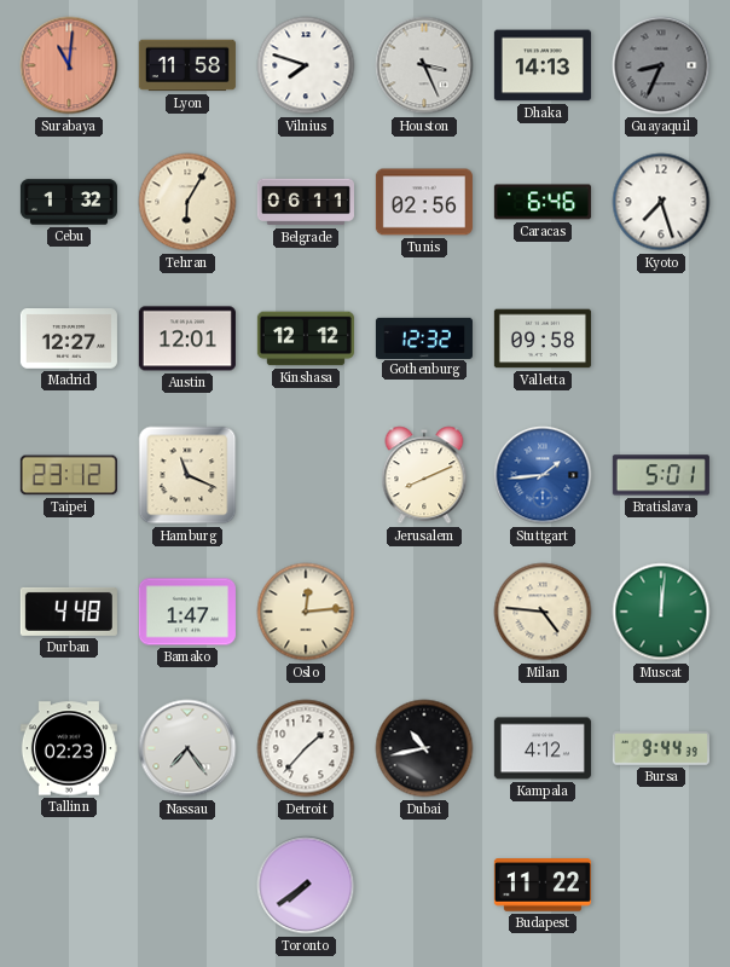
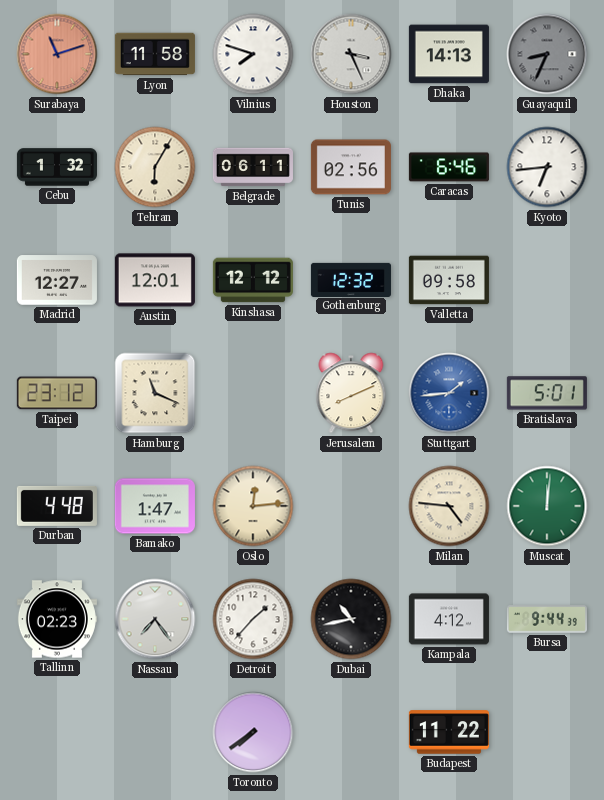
Surabaya: 11:01 -> 11:12
Kyoto: 7:27 -> 6:44
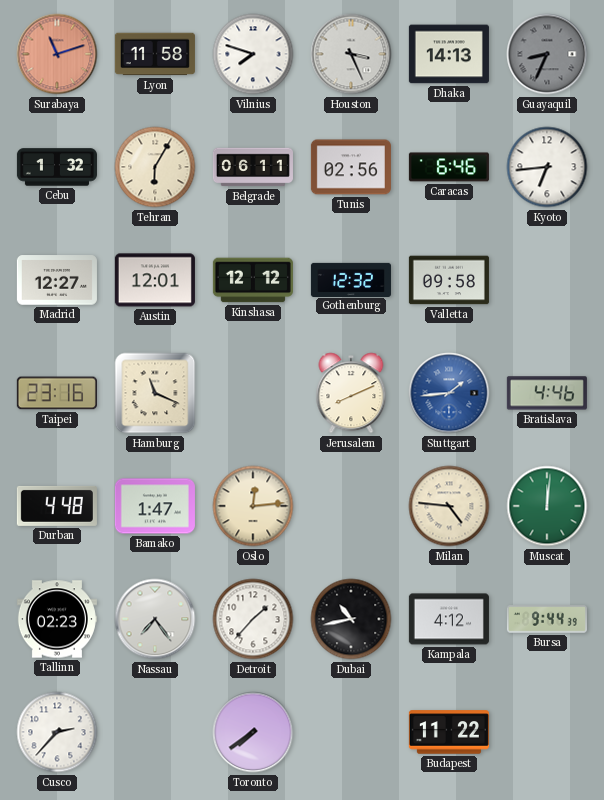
Taipei: 23:12 -> 23:16
Bratislava: 5:01 -> 4:46
Cusco: none -> 2:37
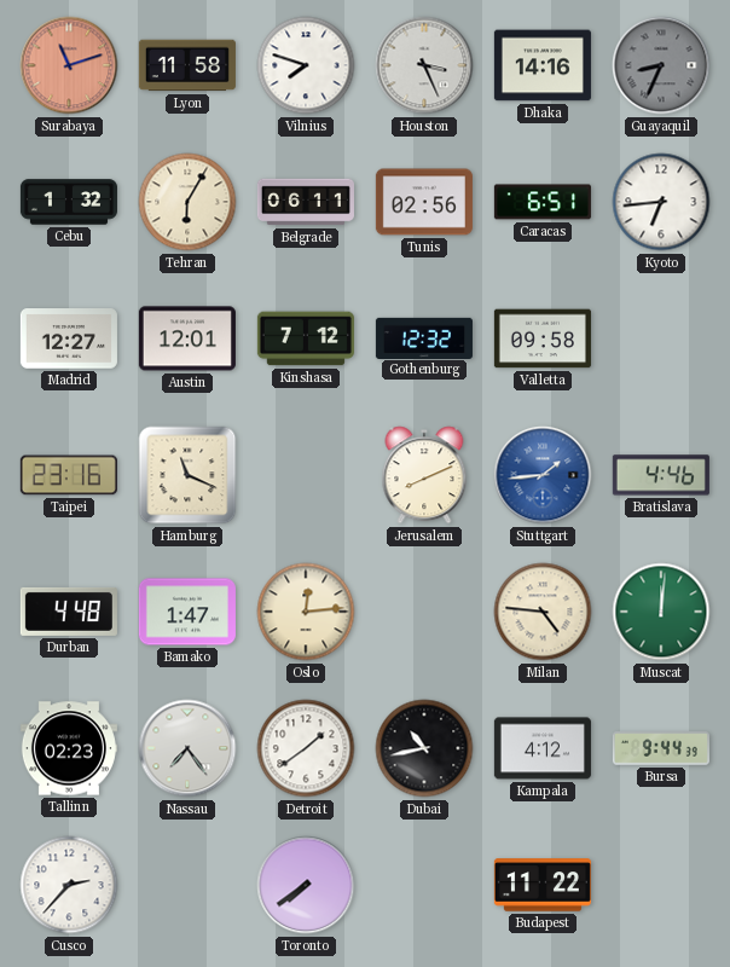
Dhaka: 14:13 -> 14:16
Caracas: 6:46 -> 6:51
Kinshasa: 12:12 -> 7:12
Detroit: 1:37 -> 1:39
